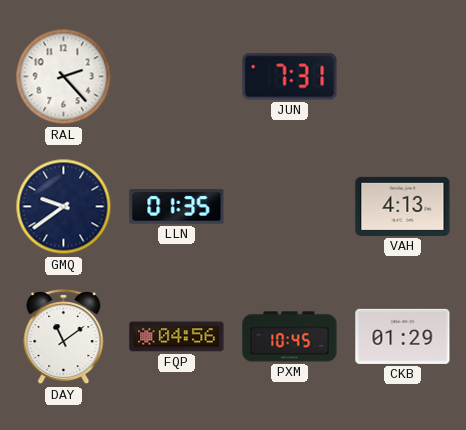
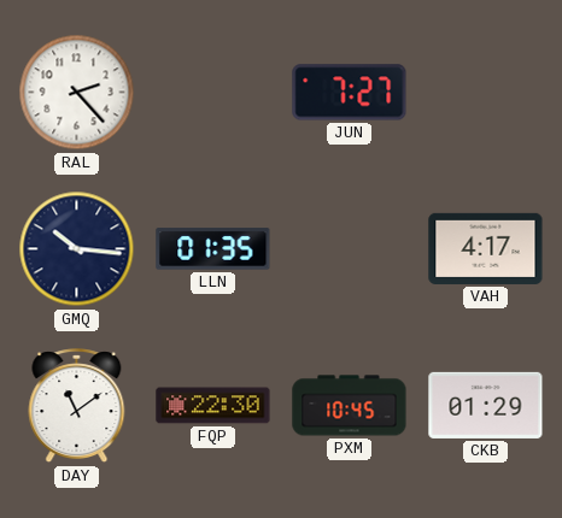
JUN: 7:31 -> 7:27
GMQ: 9:39 -> 10:16
VAH: 4:13 -> 4:17
FQP: 04:56 -> 22:30
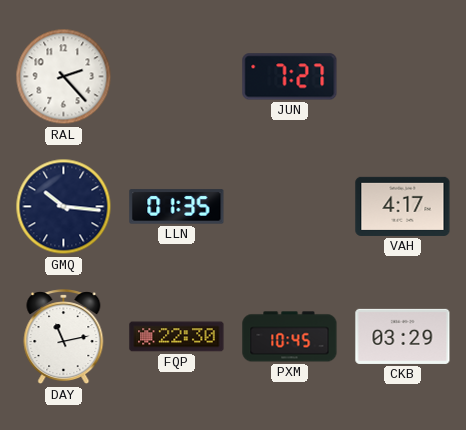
DAY: 11:09 -> 11:13
CKB: 01:29 -> 03:29
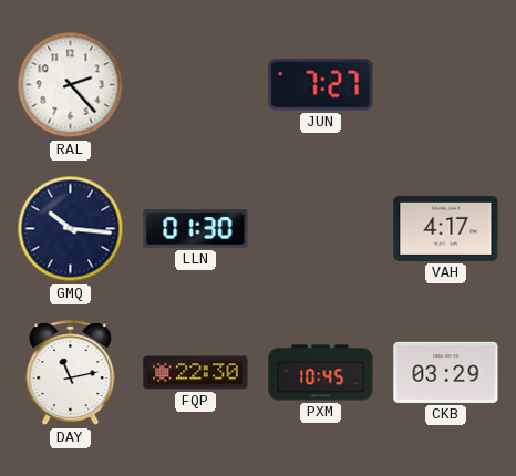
LLN: 01:35 -> 01:30
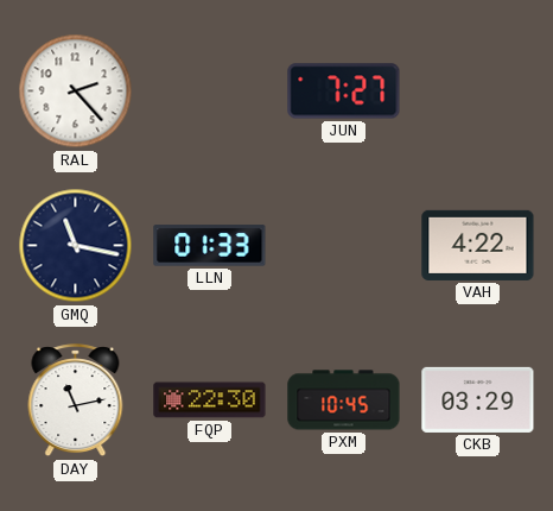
GMQ: 10:16 -> 11:17
LLN: 01:30 -> 01:33
VAH: 4:17 -> 4:22
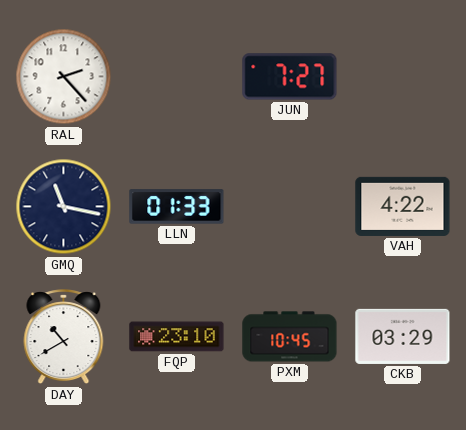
DAY: 11:13 -> 10:40
FQP: 22:30 -> 23:10
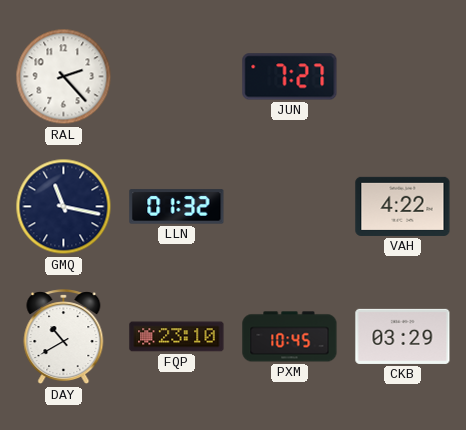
LLN: 01:33 -> 01:32
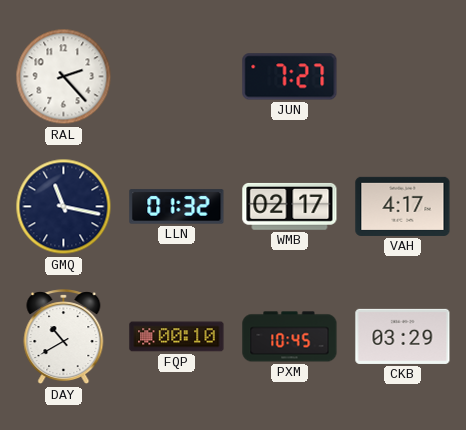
WMB: none -> 02:17
VAH: 4:22 -> 4:17
FQP: 23:10 -> 00:10
